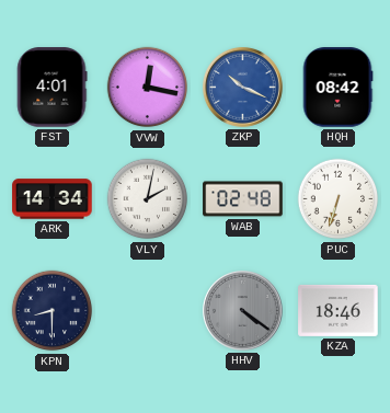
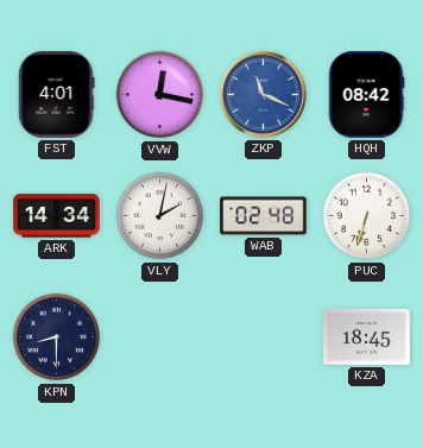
ZKP: 10:19 -> 11:19
HHV: 4:21 -> none
KZA: 18:46 -> 18:45
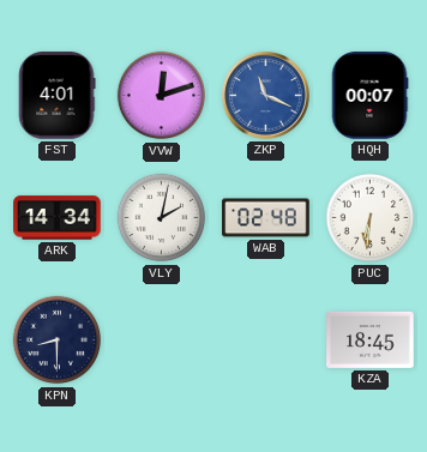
VVW: 12:17 -> 12:12
HQH: 08:42 -> 00:07
PUC: 6:33 -> 6:31
